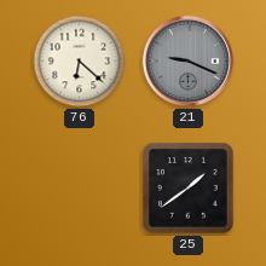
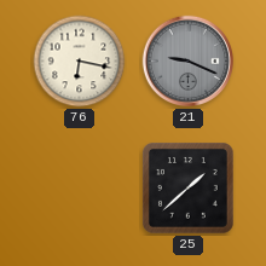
76: 6:22 -> 6:17
25: 1:39 -> 1:38
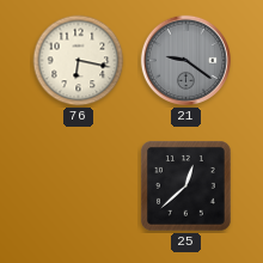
21: 9:19 -> 9:21
25: 1:38 -> 12:38
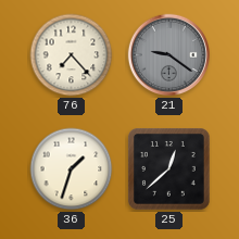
76: 6:17 -> 7:23
36: none -> 1:33
